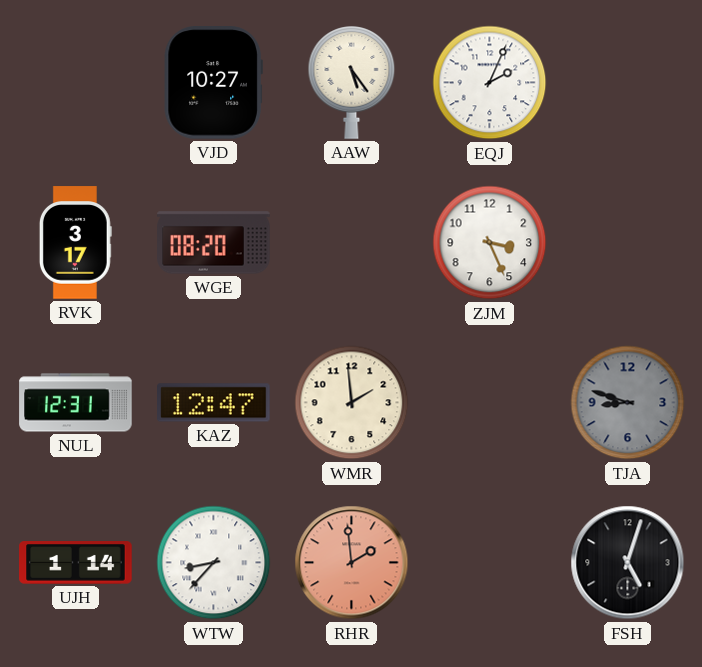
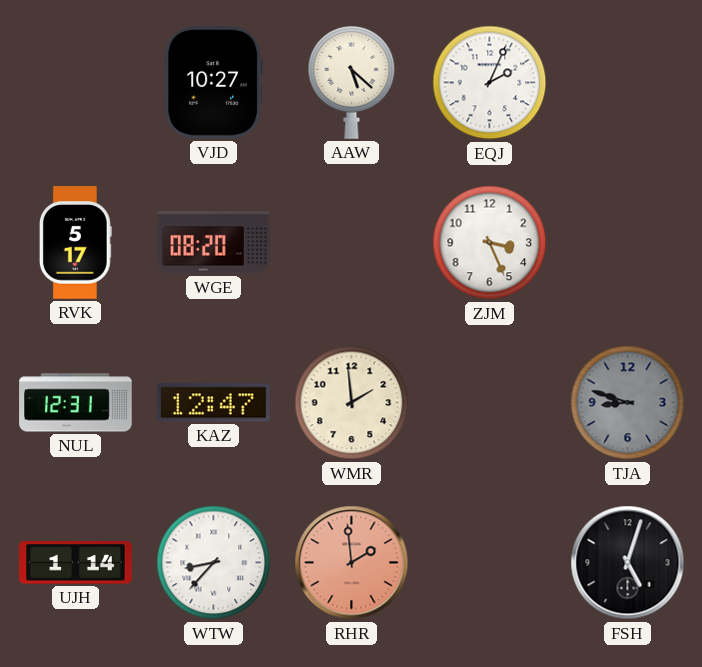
AAW: 5:24 -> 5:22
RVK: 3:17 -> 5:17
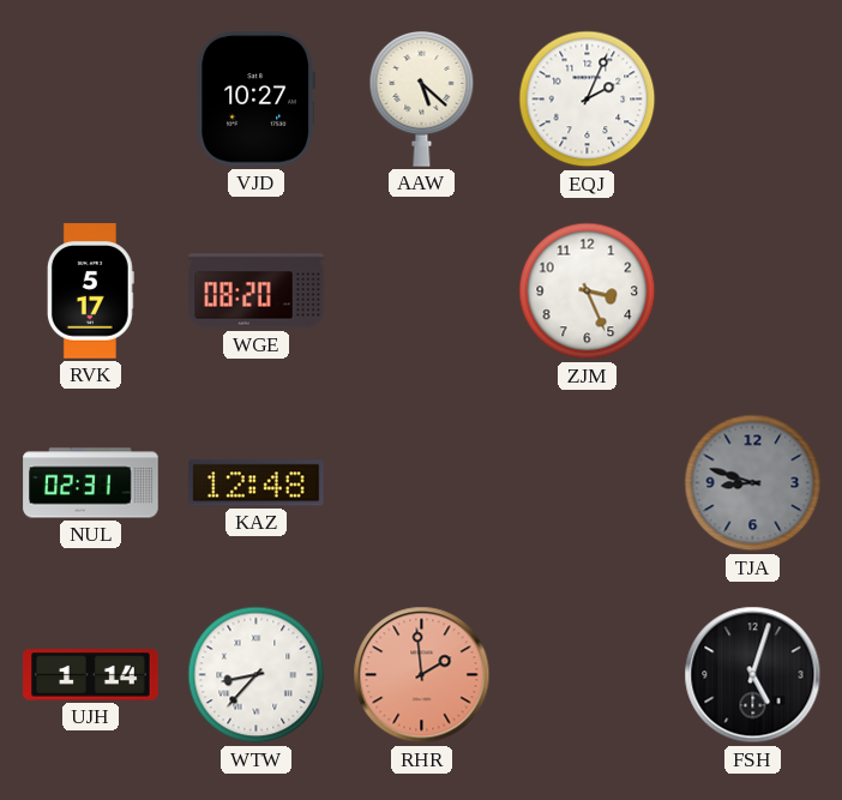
NUL: 12:31 -> 02:31
KAZ: 12:47 -> 12:48
WMR: 1:59 -> none
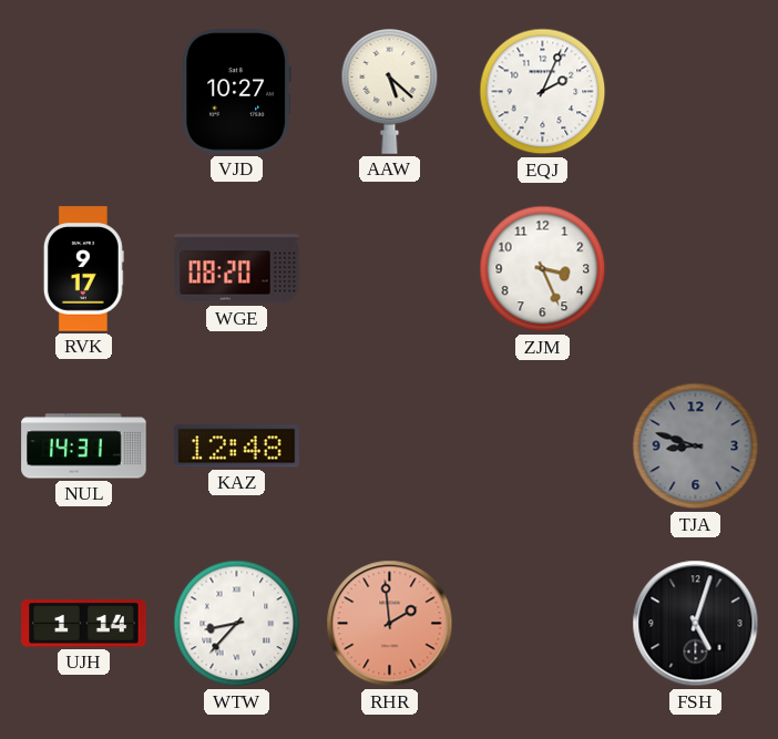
RVK: 5:17 -> 9:17
NUL: 02:31 -> 14:31
